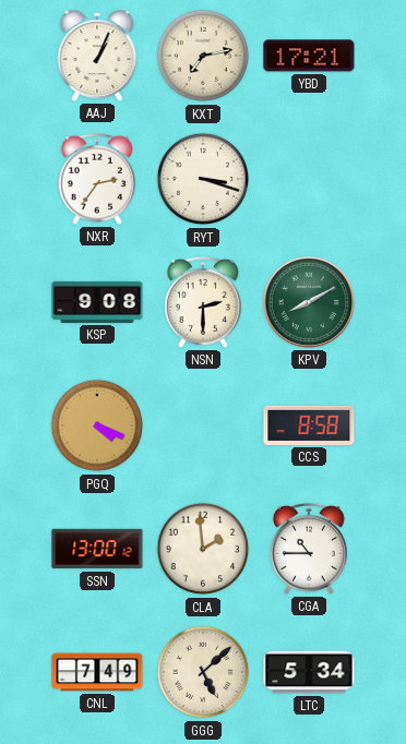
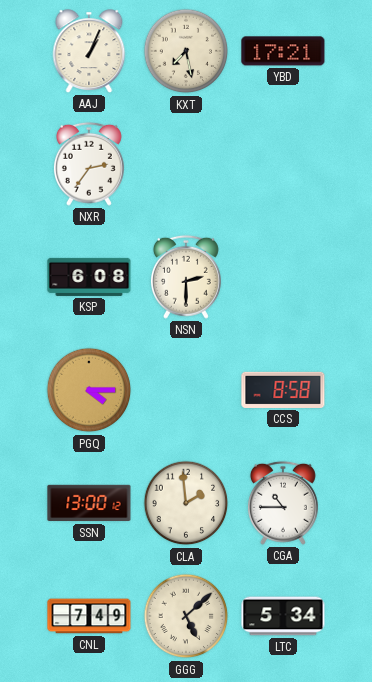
KXT: 7:13 -> 7:28
RYT: 3:18 -> none
KSP: 9:08 -> 6:08
KPV: 8:10 -> none
PGQ: 4:19 -> 4:15
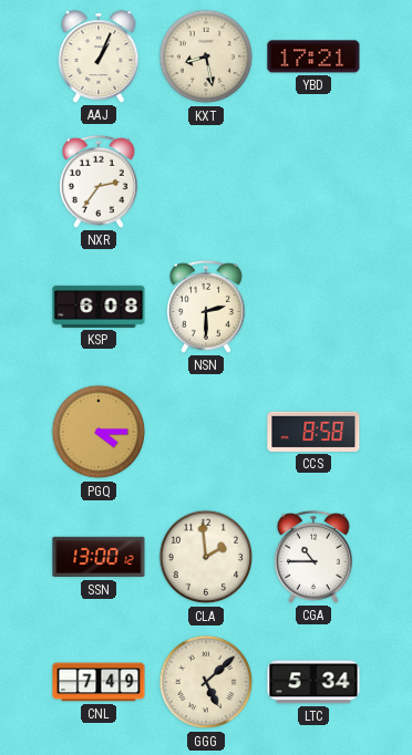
KXT: 7:28 -> 8:28
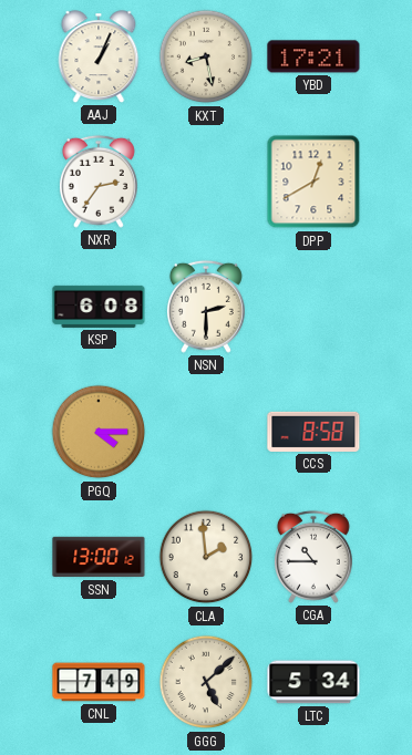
DPP: none -> 12:40
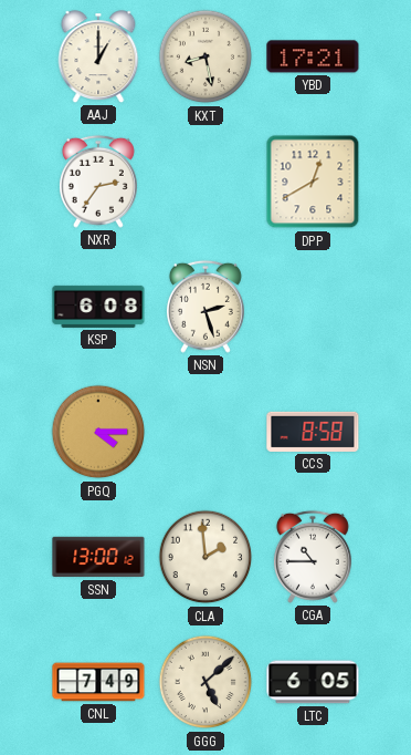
AAJ: 1:04 -> 1:00
NSN: 2:30 -> 2:27
LTC: 5:34 -> 6:05
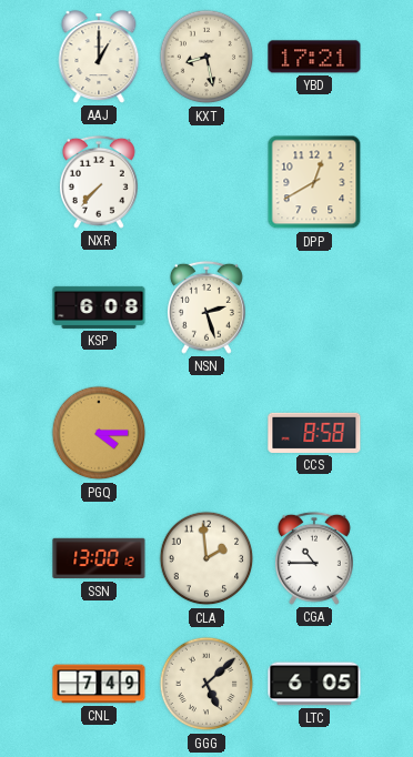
NXR: 2:36 -> 7:37
